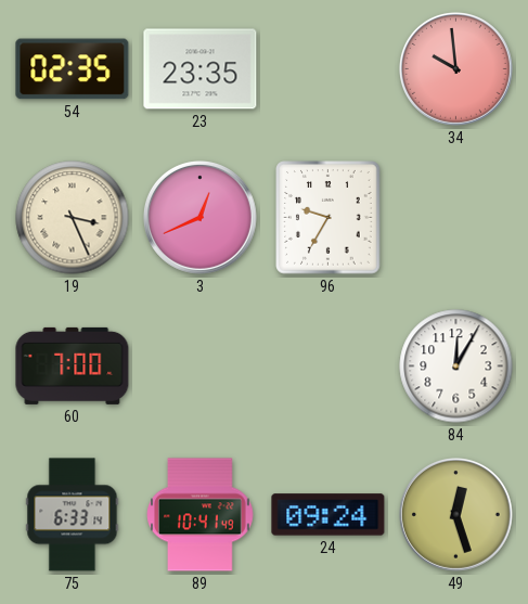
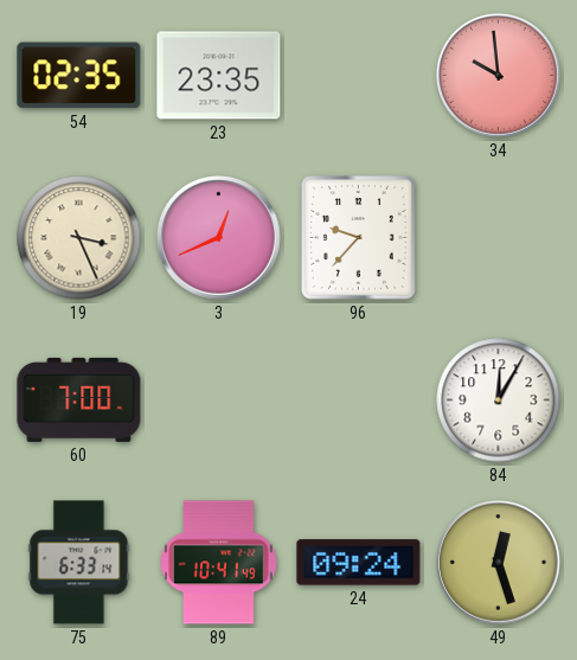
96: 9:35 -> 9:37
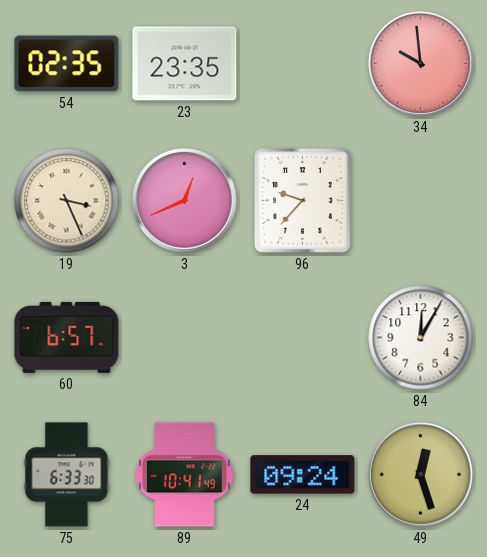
60: 7:00 -> 6:57
75: 6:33:14 -> 6:33:30
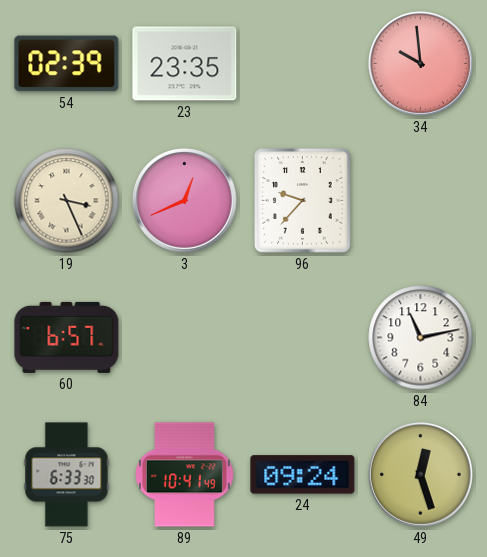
54: 02:35 -> 02:39
84: 12:05 -> 11:13
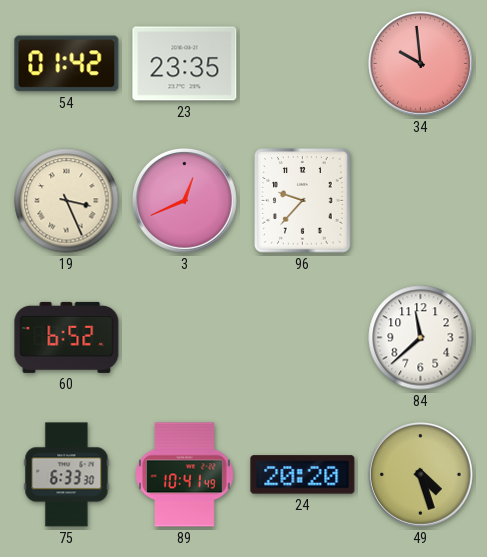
54: 02:39 -> 01:42
60: 6:57 -> 6:52
84: 11:13 -> 11:38
24: 09:24 -> 20:20
49: 12:27 -> 4:27
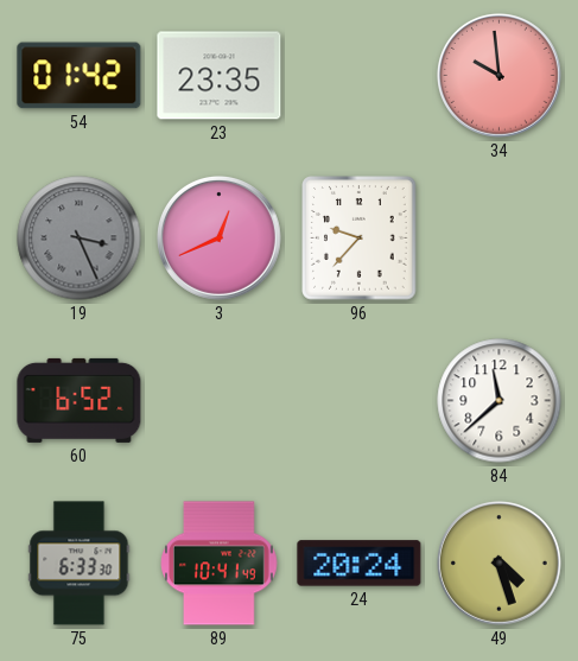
19 dial: cream -> grey
24: 20:20 -> 20:24
